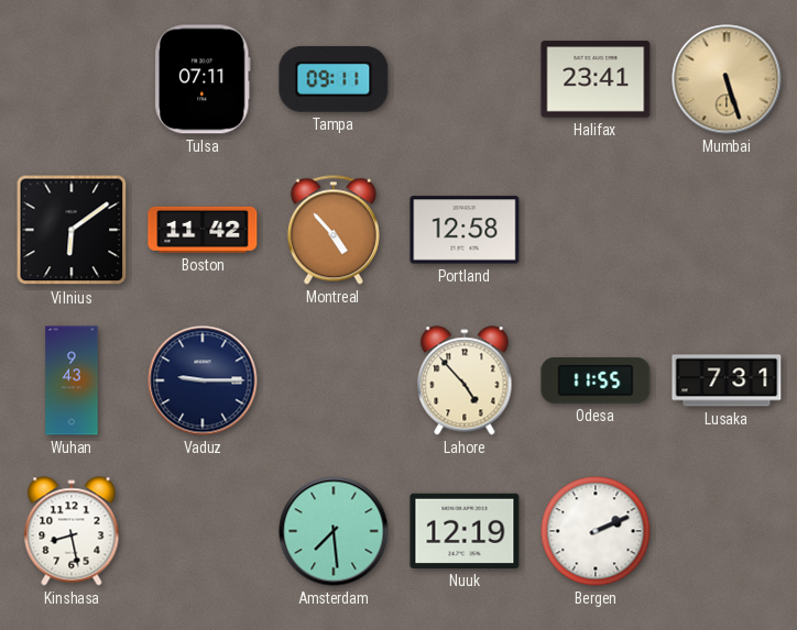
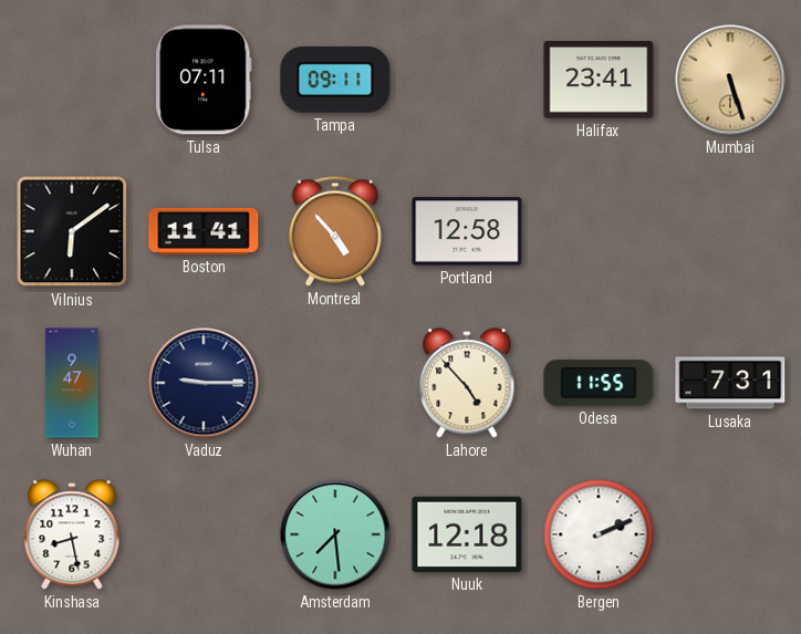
Boston: 11:42 -> 11:41
Wuhan: 9:43 -> 9:47
Nuuk: 12:19 -> 12:18
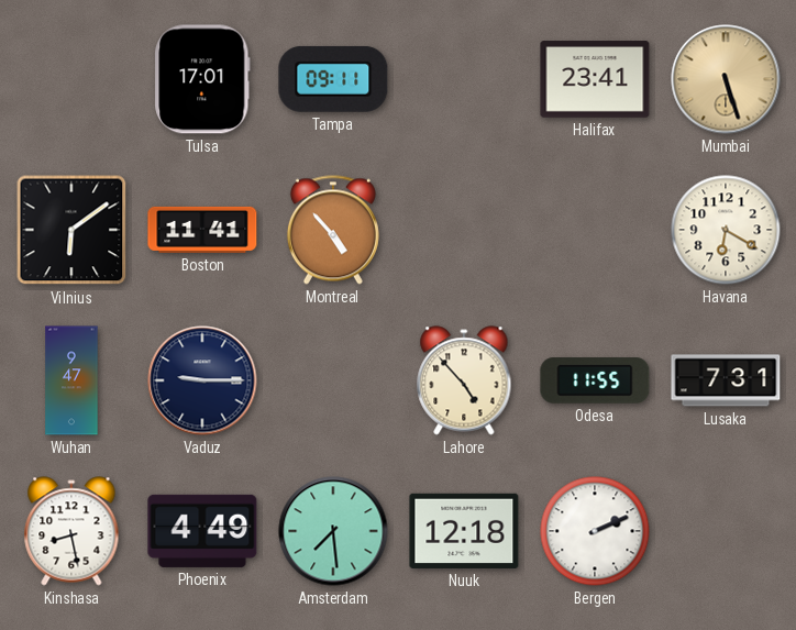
Tulsa: 07:11 -> 17:01
Portland: 12:58 -> none
Havana: none -> 6:20
Phoenix: none -> 4:49
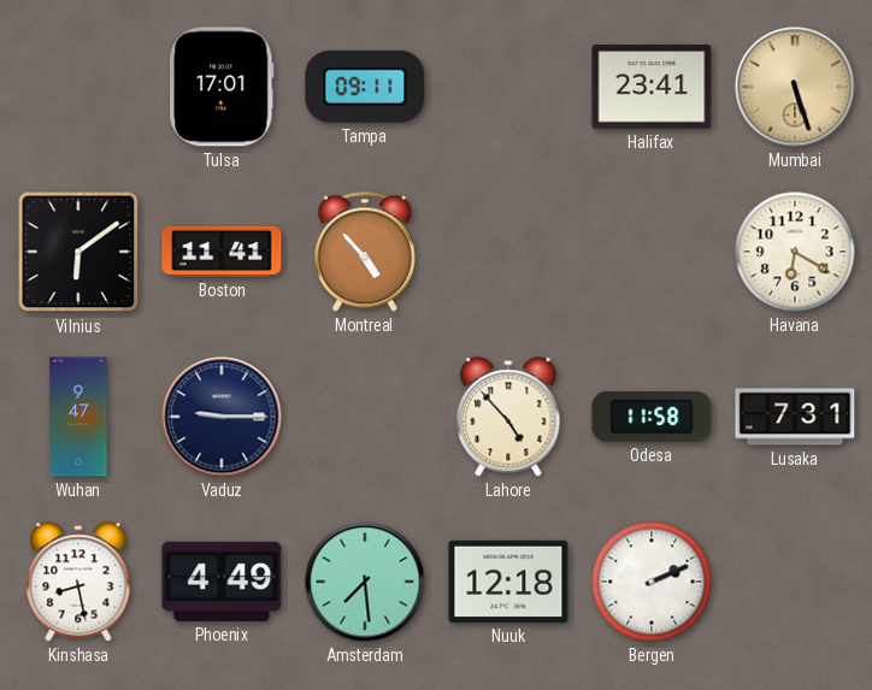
Odesa: 11:55 -> 11:58
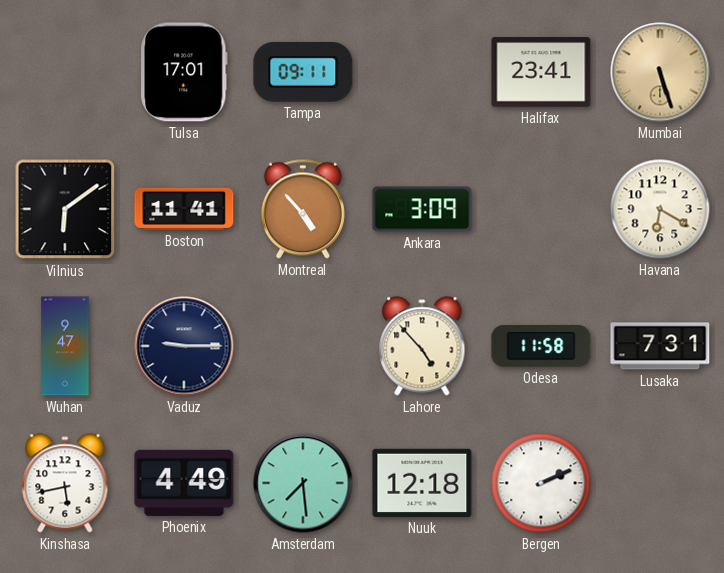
Ankara: none -> 3:09
Kinshasa: 8:28 -> 5:43
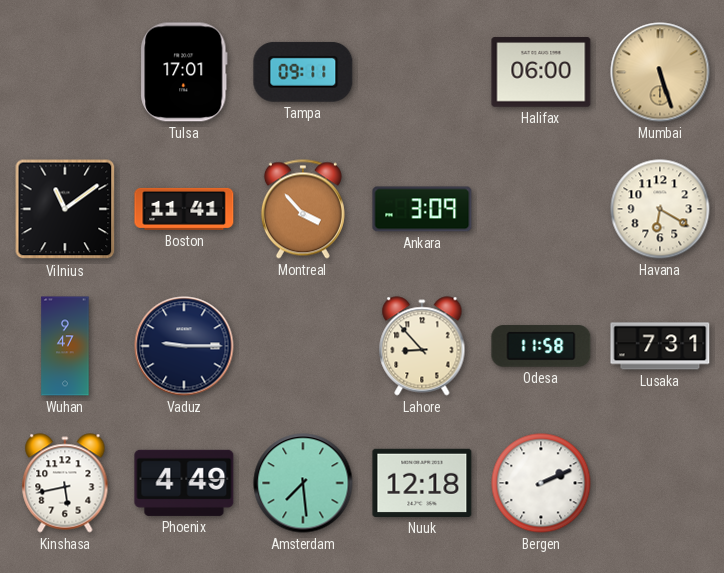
Halifax: 23:41 -> 06:00
Vilnius: 6:09 -> 11:09
Montreal: 4:53 -> 3:53
Lahore: 4:53 -> 8:53
